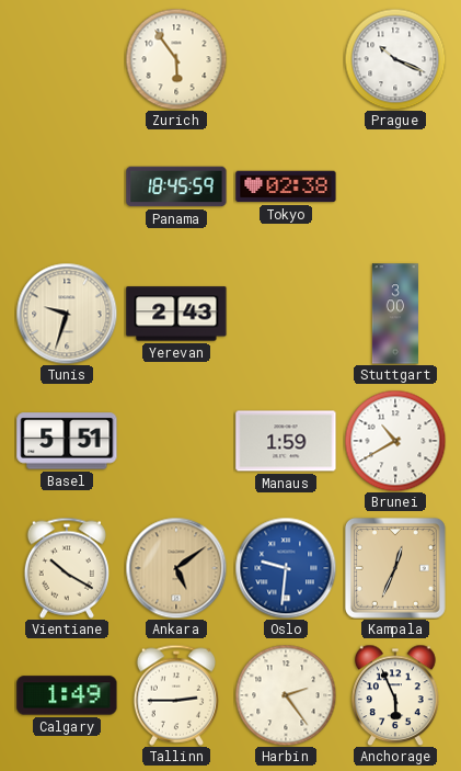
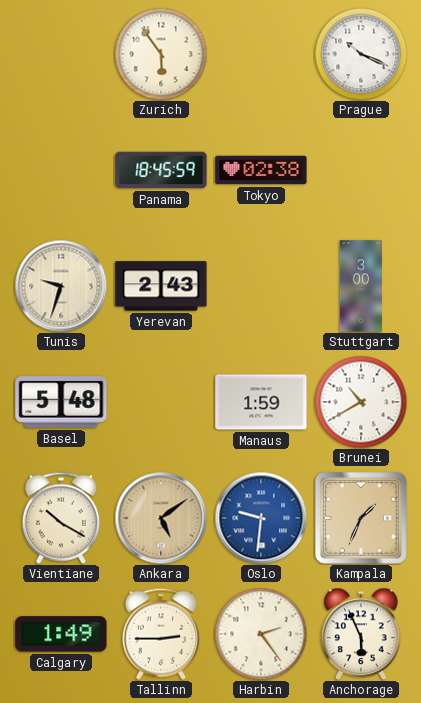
Basel: 5:51 -> 5:48
Kampala: 12:34 -> 1:34
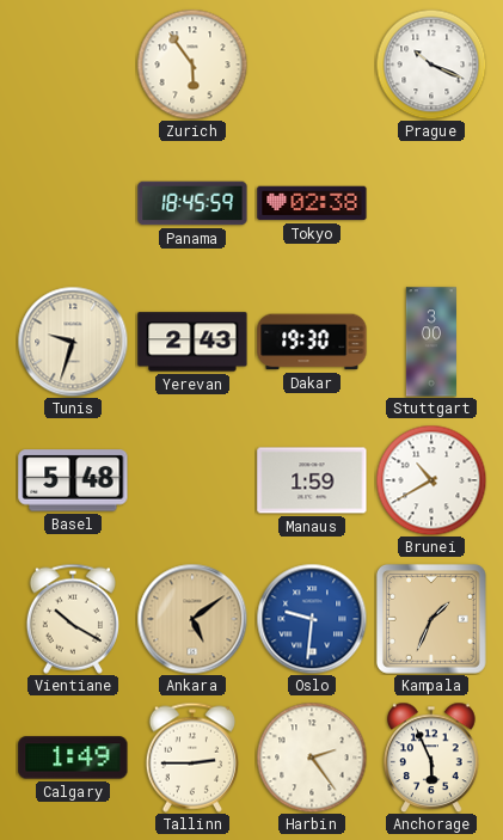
Dakar: none -> 19:30
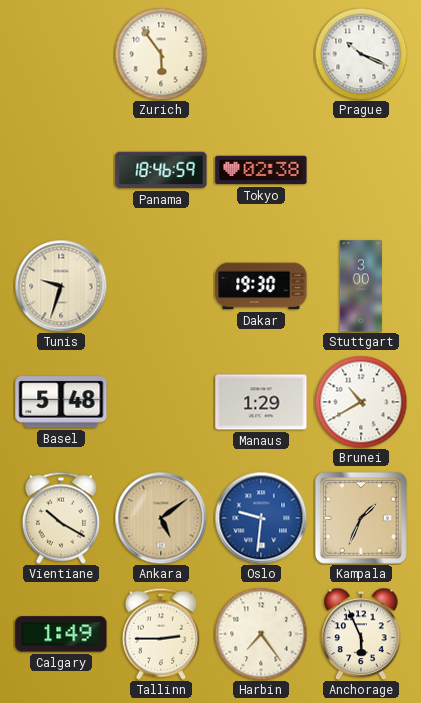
Panama: 18:45 -> 18:46
Yerevan: 2:43 -> none
Manaus: 1:59 -> 1:29
Harbin: 2:24 -> 7:24
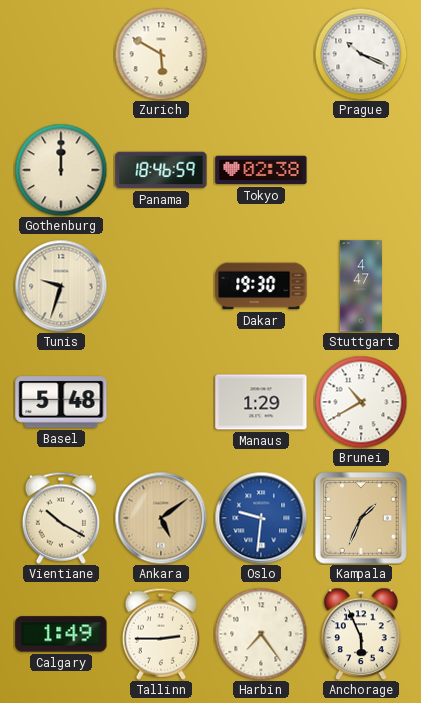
Zurich: 5:54 -> 5:50
Gothenburg: none -> 12:00
Stuttgart: 3:00 -> 4:47
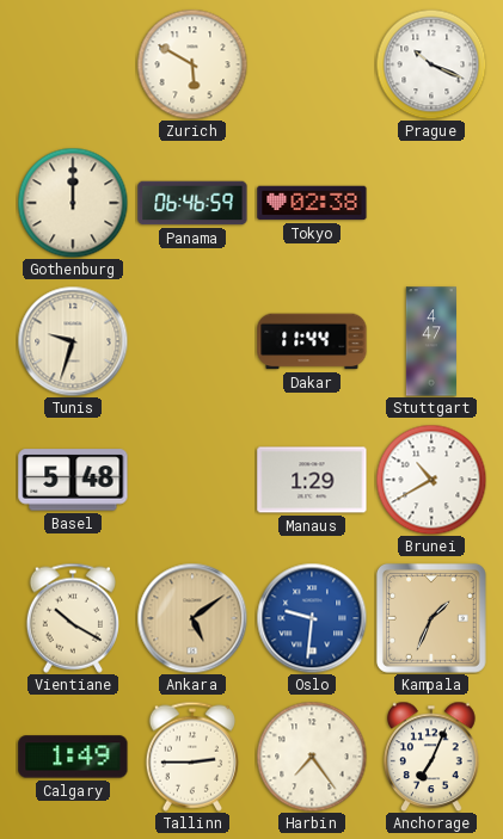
Panama: 18:46 -> 06:46
Dakar: 19:30 -> 11:44
Anchorage: 5:56 -> 7:04
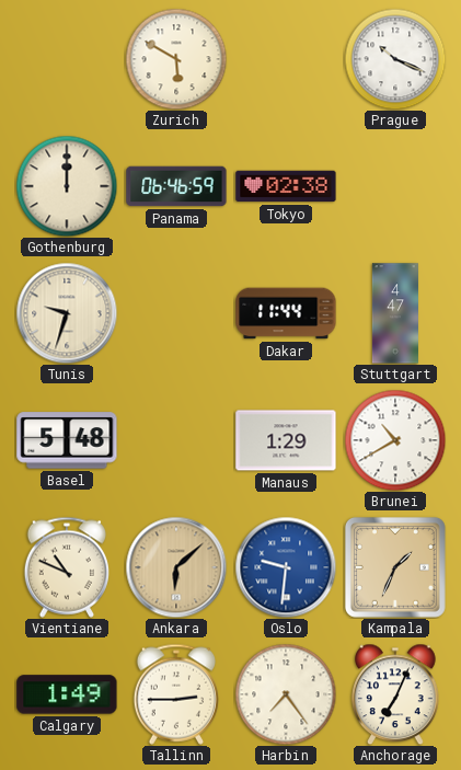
Vientiane: 10:20 -> 10:49
Ankara: 5:09 -> 6:08
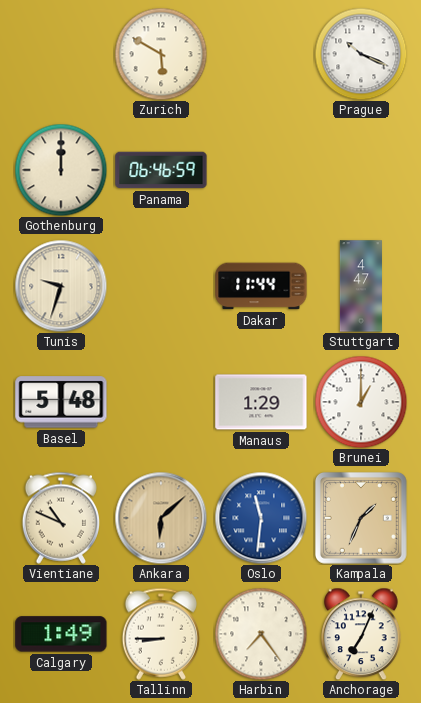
Tokyo: 02:38 -> none
Brunei: 10:40 -> 1:00
Oslo: 9:31 -> 11:31
Tallinn: 2:45 -> 8:45
